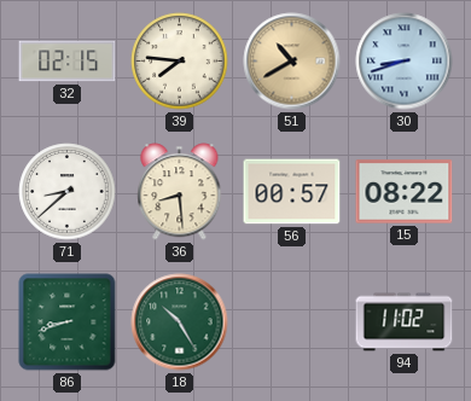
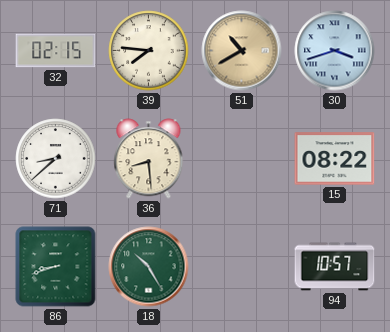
30: 8:42 -> 3:42
56: 00:57 -> none
94: 11:02 -> 10:57
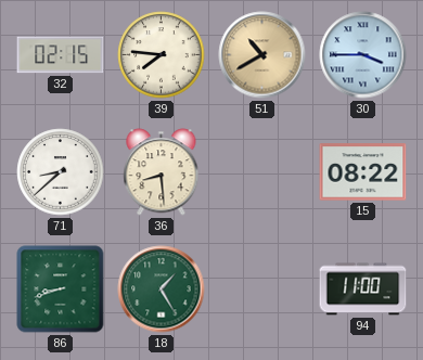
30: 3:42 -> 3:45
18: 10:25 -> 1:25
94: 10:57 -> 11:00
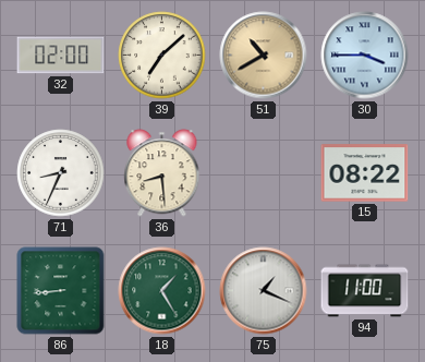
32: 02:15 -> 02:00
39: 7:46 -> 7:08
71: 8:38 -> 8:34
86: 8:42 -> 8:44
75: none -> 1:19
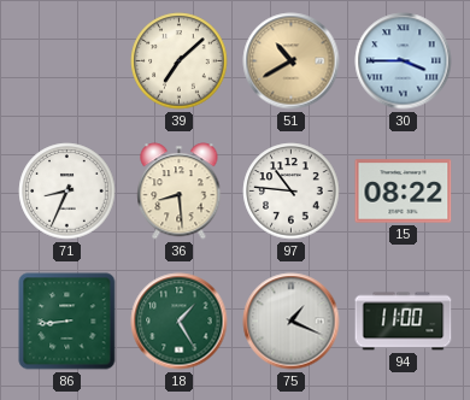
32: 02:00 -> none
97: none -> 10:46
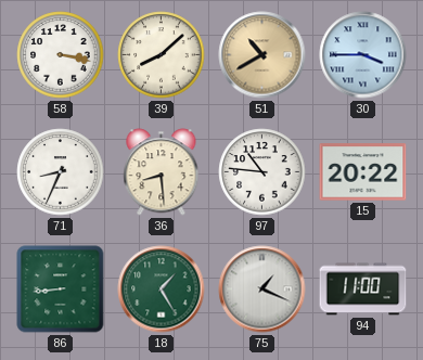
58: none -> 3:17
39: 7:08 -> 8:08
15: 08:22 -> 20:22
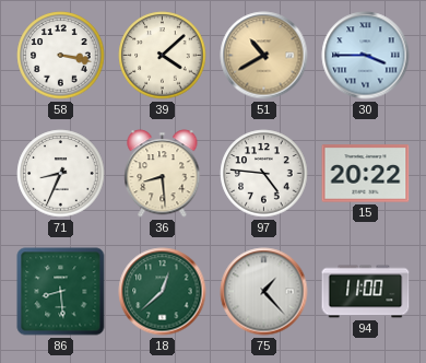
39: 8:08 -> 4:08
97: 10:46 -> 4:46
86: 8:44 -> 8:29
18: 1:25 -> 12:38
75: 1:19 -> 1:23
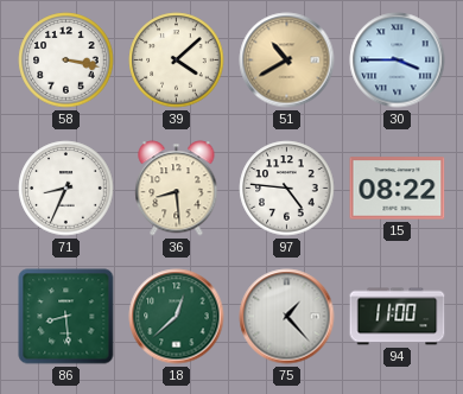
15: 20:22 -> 08:22
